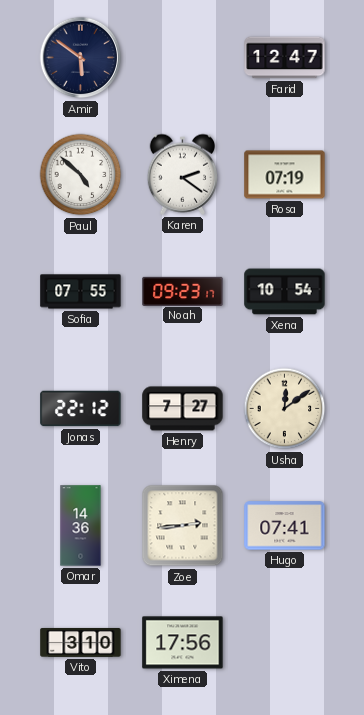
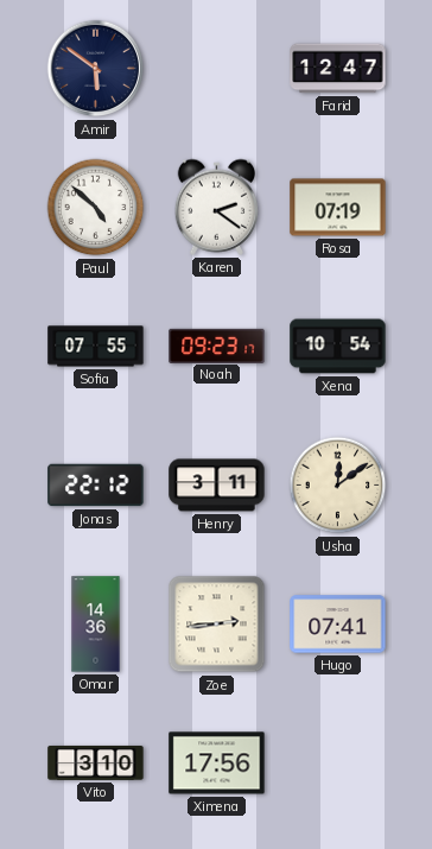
Henry: 7:27 -> 3:11
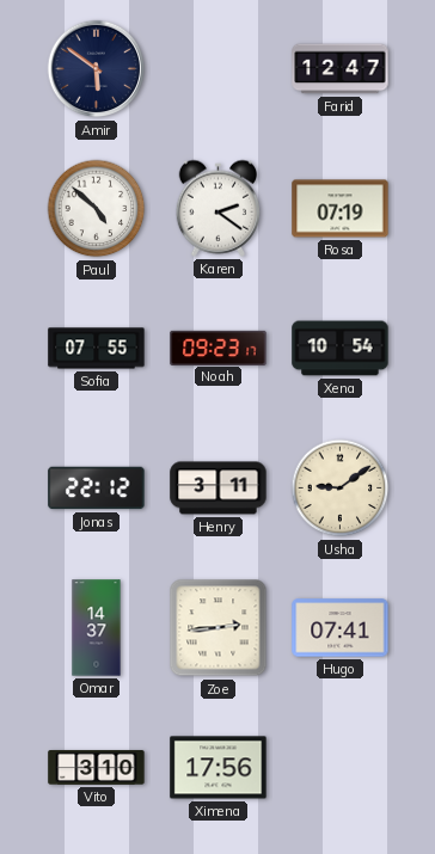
Usha: 12:09 -> 9:09
Omar: 14:36 -> 14:37
